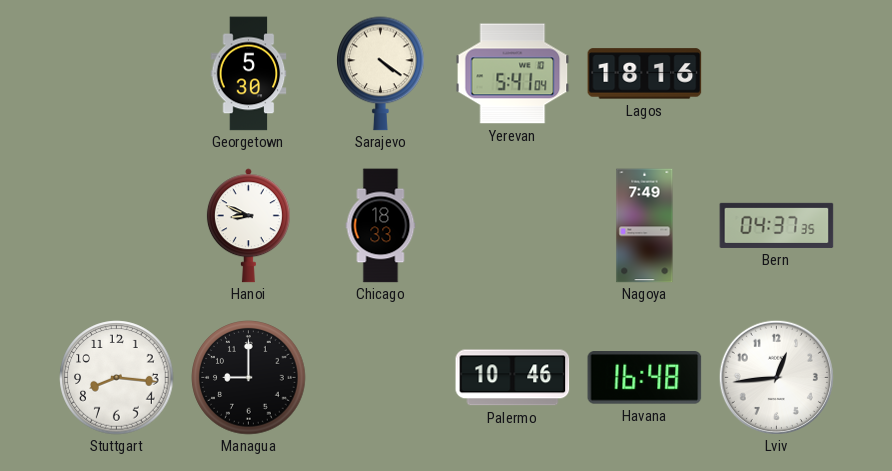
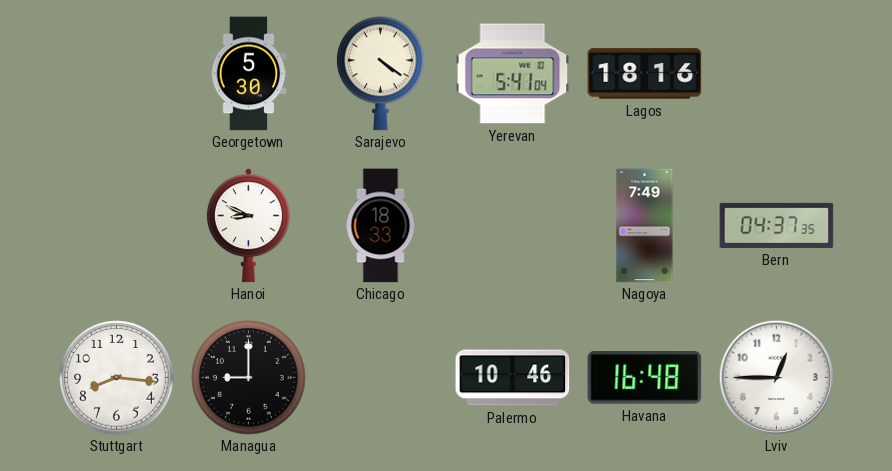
Lviv: 12:44 -> 12:45
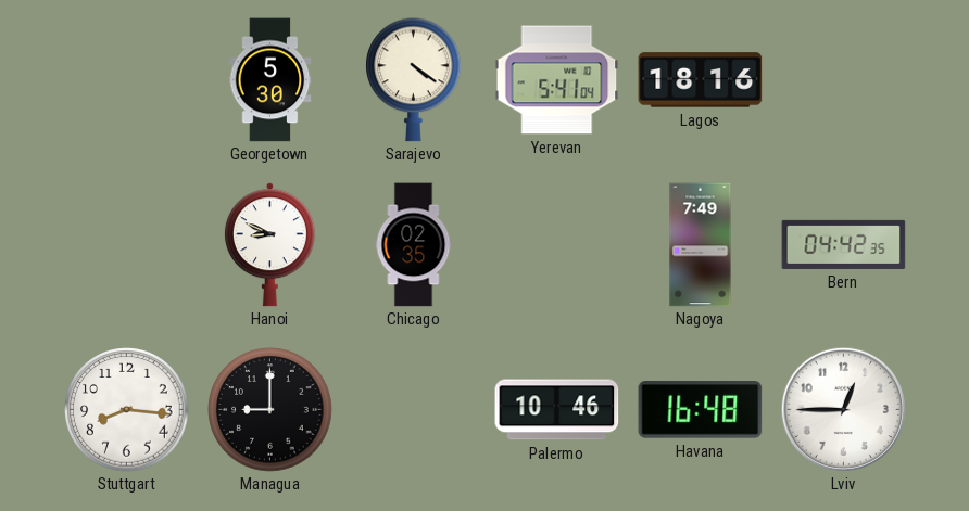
Chicago: 18:33 -> 02:35
Bern: 04:37 -> 04:42
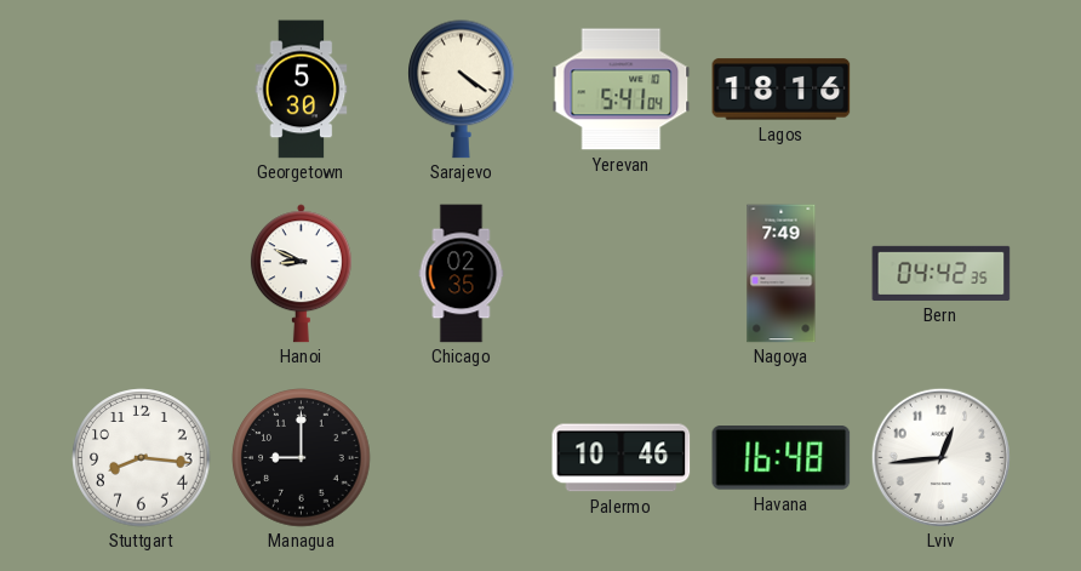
Lviv: 12:45 -> 12:44
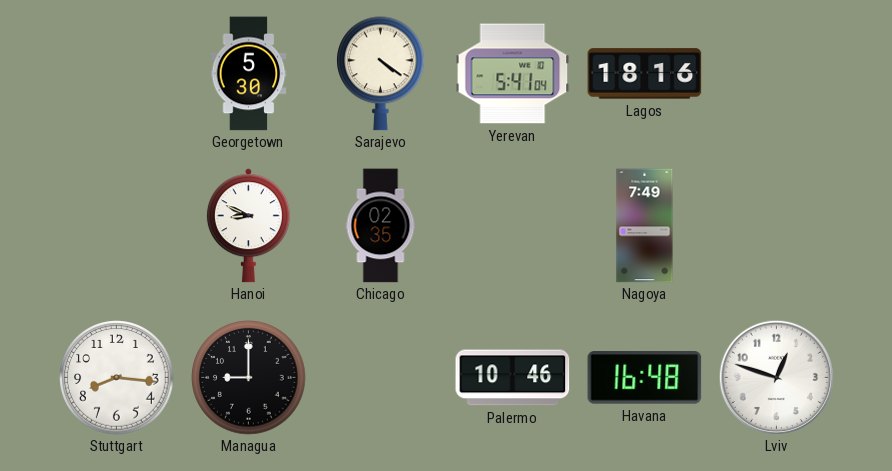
Bern: 04:42 -> none
Lviv: 12:44 -> 12:48
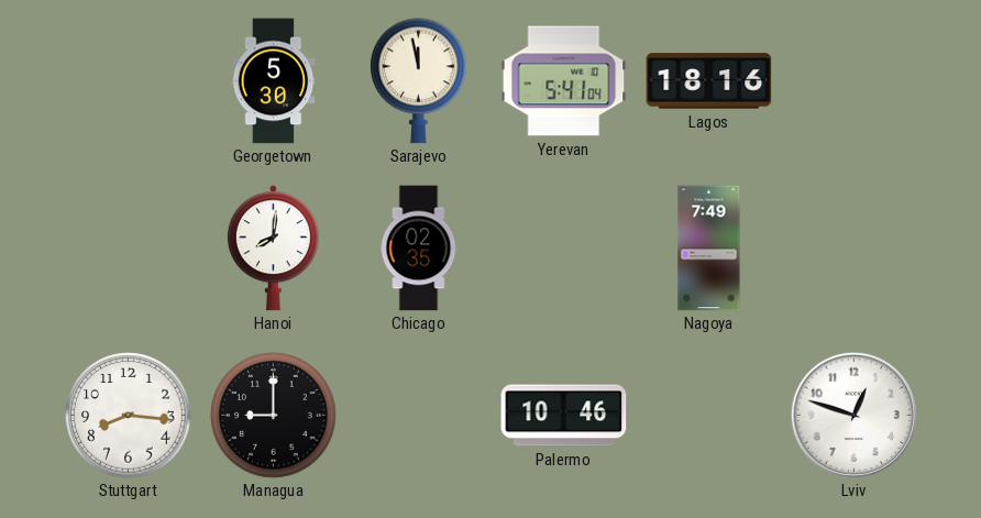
Sarajevo: 4:21 -> 11:58
Hanoi: 8:49 -> 8:01
Havana: 16:48 -> none
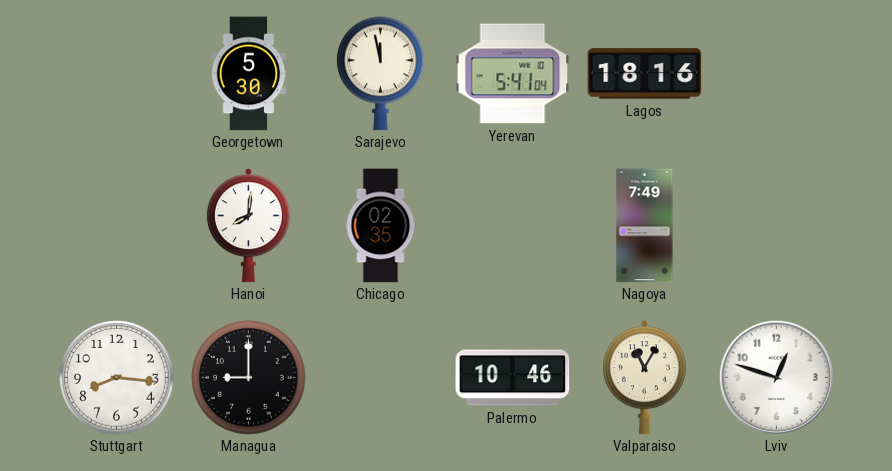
Valparaiso: none -> 11:05
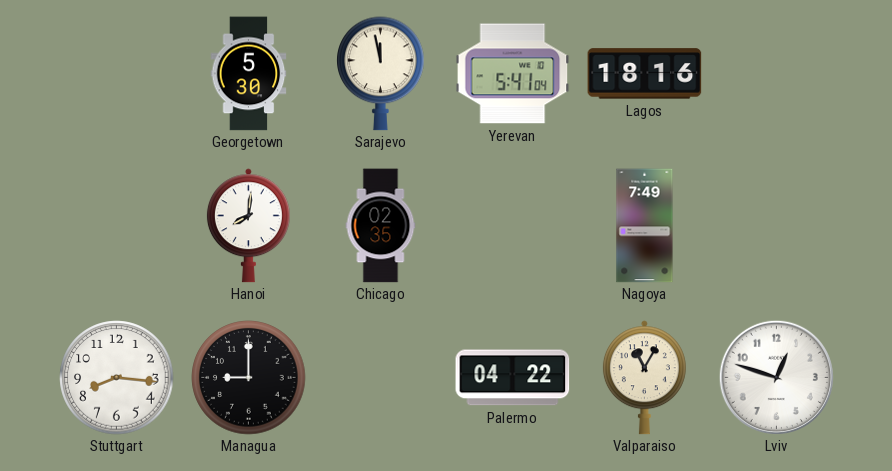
Palermo: 10:46 -> 04:22
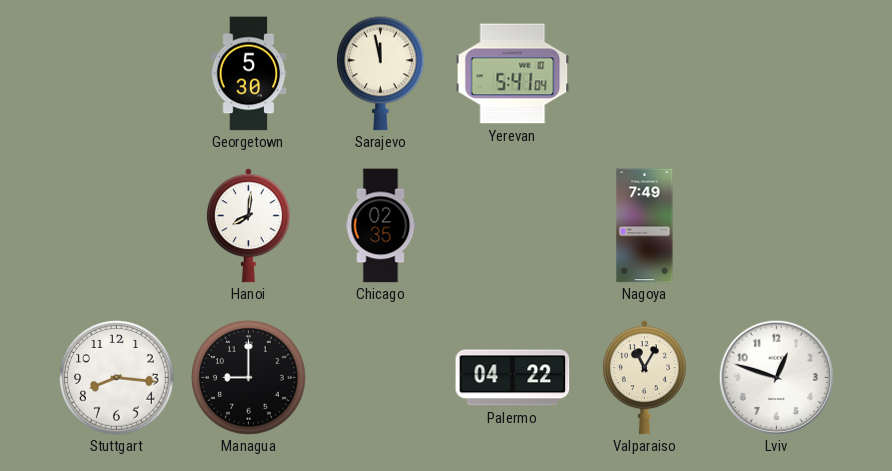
Lagos: 18:16 -> none
